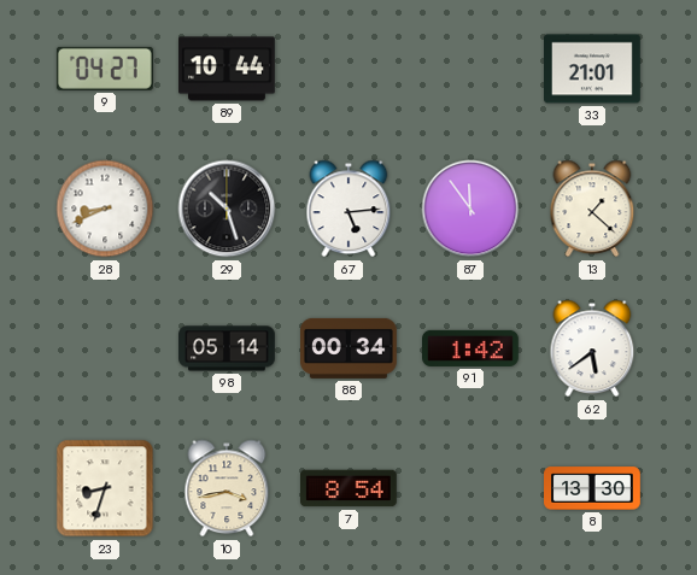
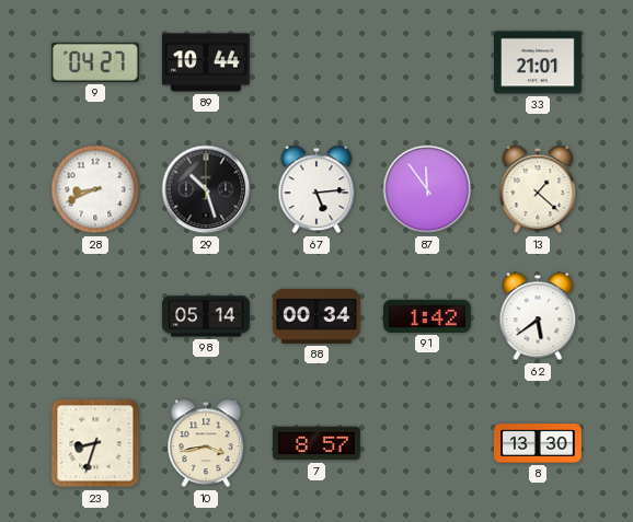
7: 8:54 -> 8:57
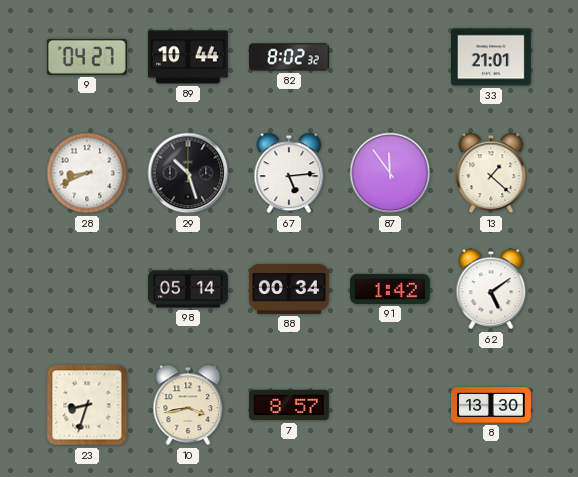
82: none -> 8:02
62: 5:39 -> 5:09
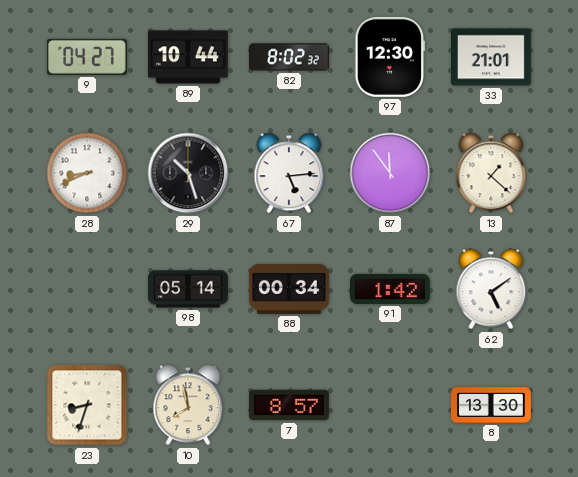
97: none -> 12:30
10: 3:43 -> 7:58
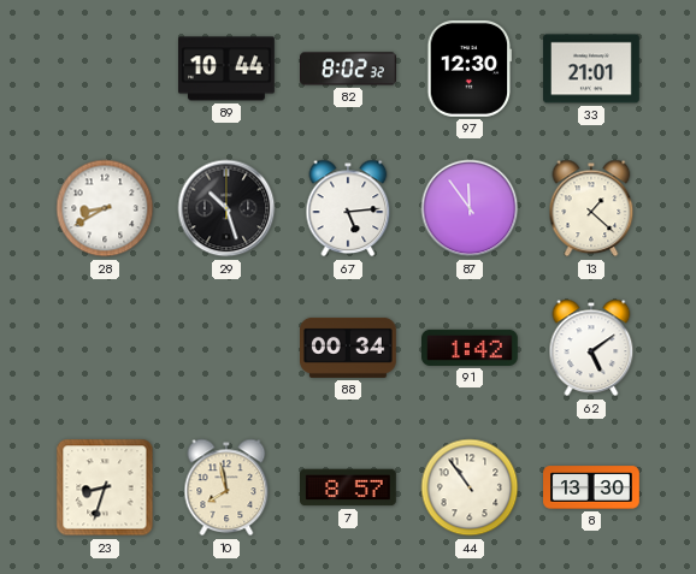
9: 04:27 -> none
28: 8:41 -> 8:40
98: 05:14 -> none
44: none -> 10:54
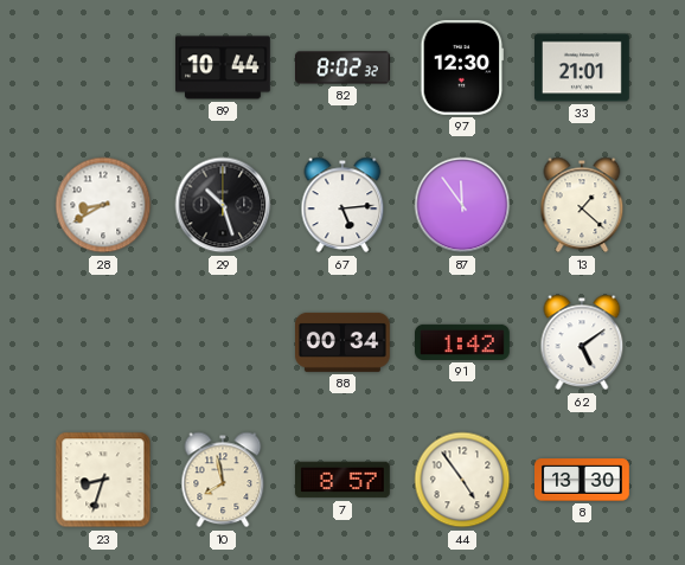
44: 10:54 -> 4:54
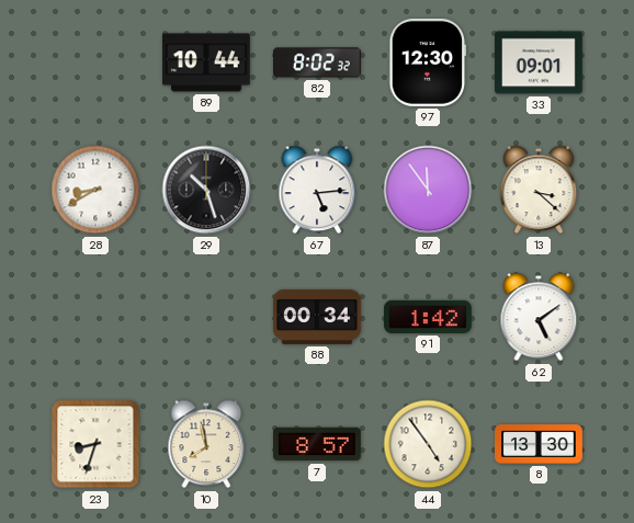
33: 21:01 -> 09:01
13: 1:22 -> 3:22
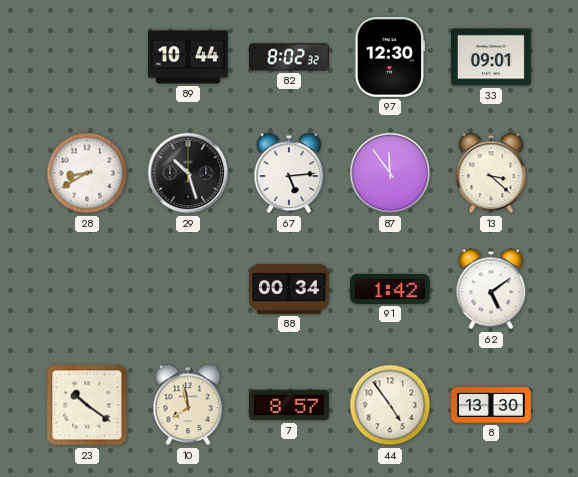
23: 8:33 -> 10:21
